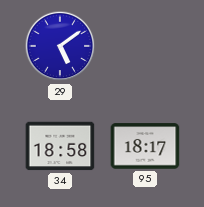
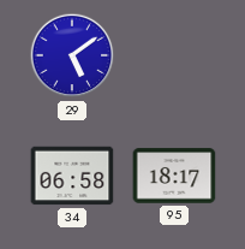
34: 18:58 -> 06:58
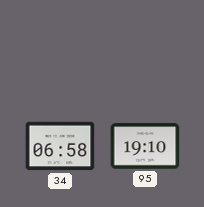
29: 5:09 -> none
95: 18:17 -> 19:10
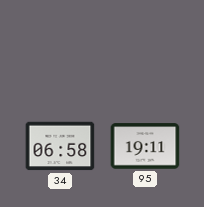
95: 19:10 -> 19:11
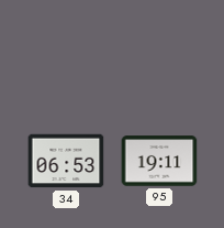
34: 06:58 -> 06:53
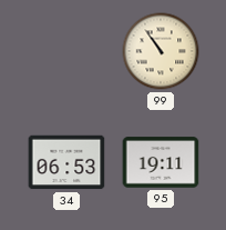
99: none -> 10:54
